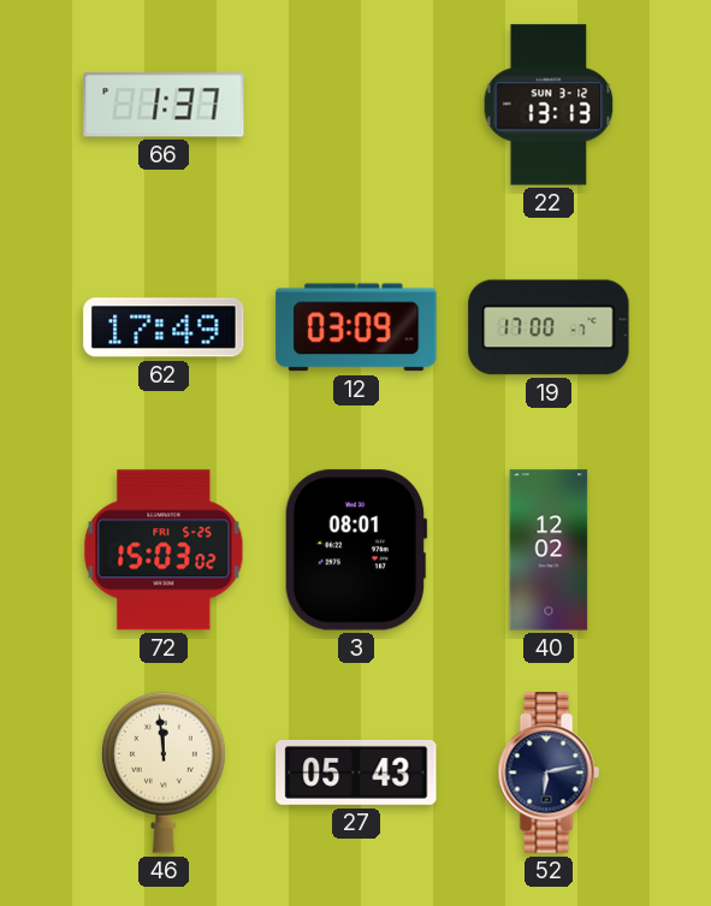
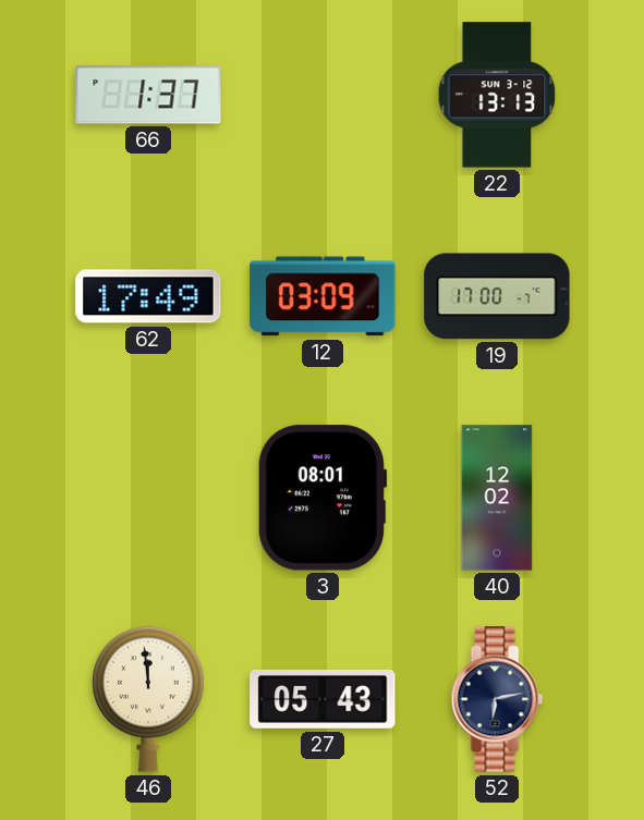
72: 15:03 -> none
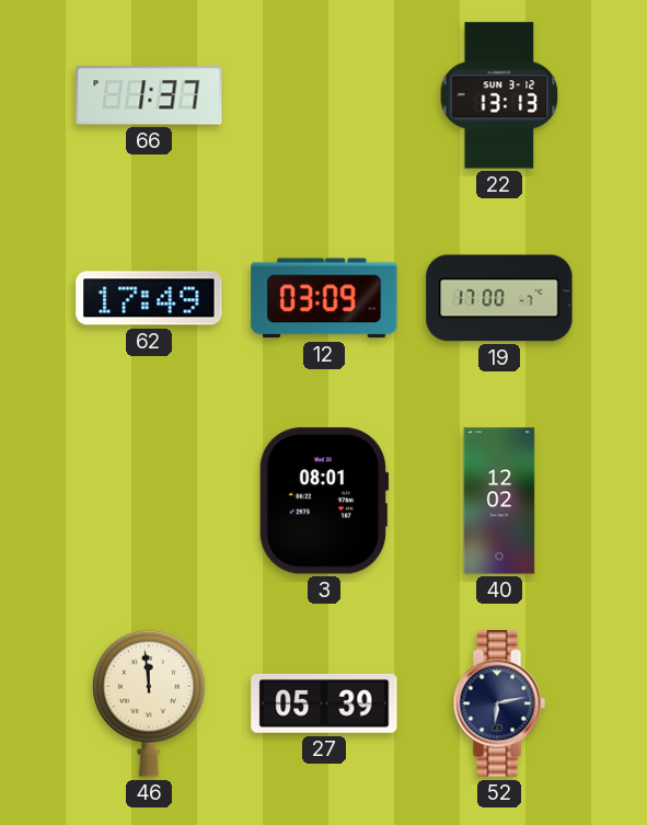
27: 05:43 -> 05:39
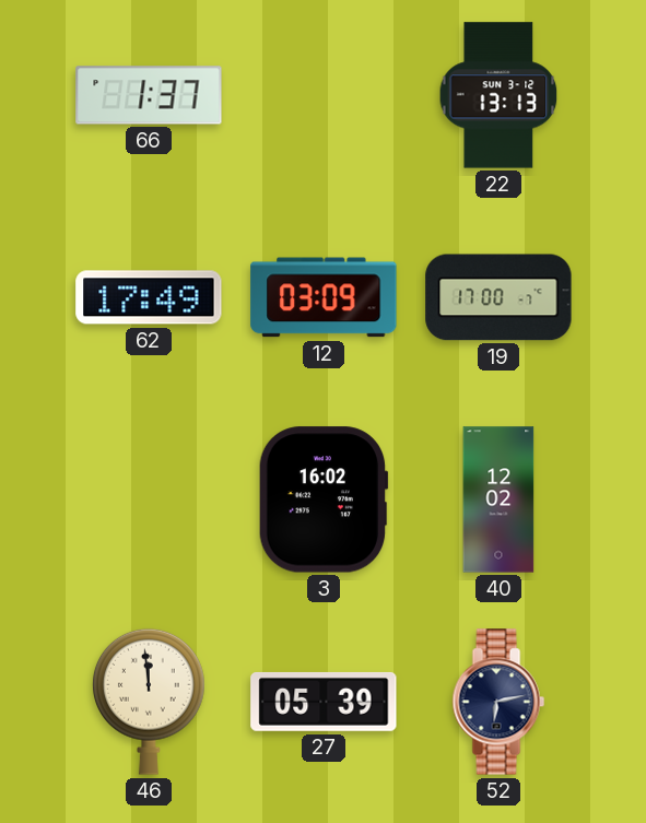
3: 08:01 -> 16:02
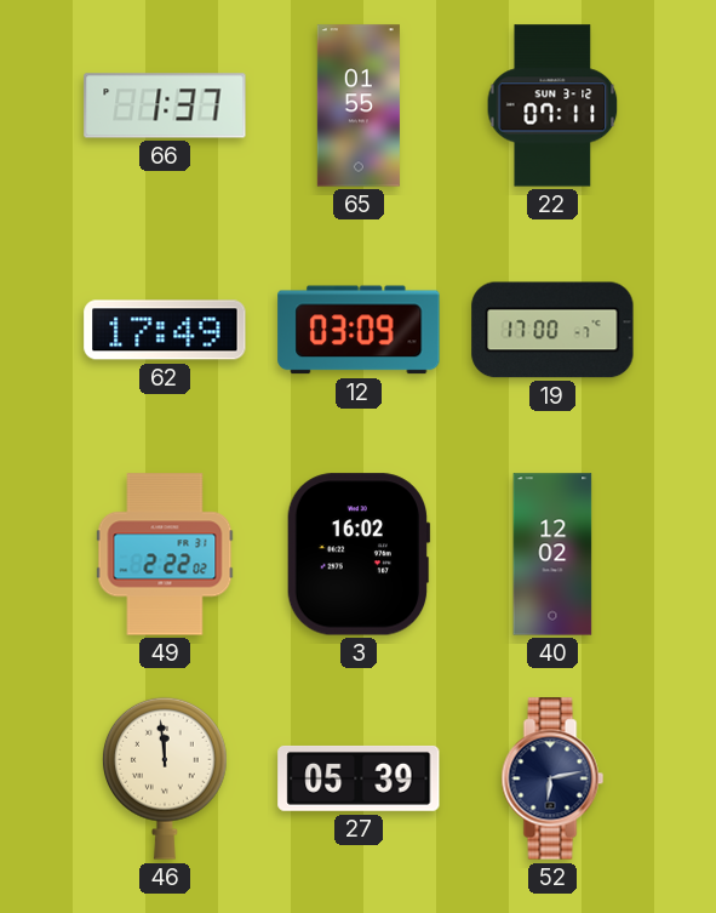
65: none -> 01:55
22: 13:13 -> 07:11
49: none -> 2:22
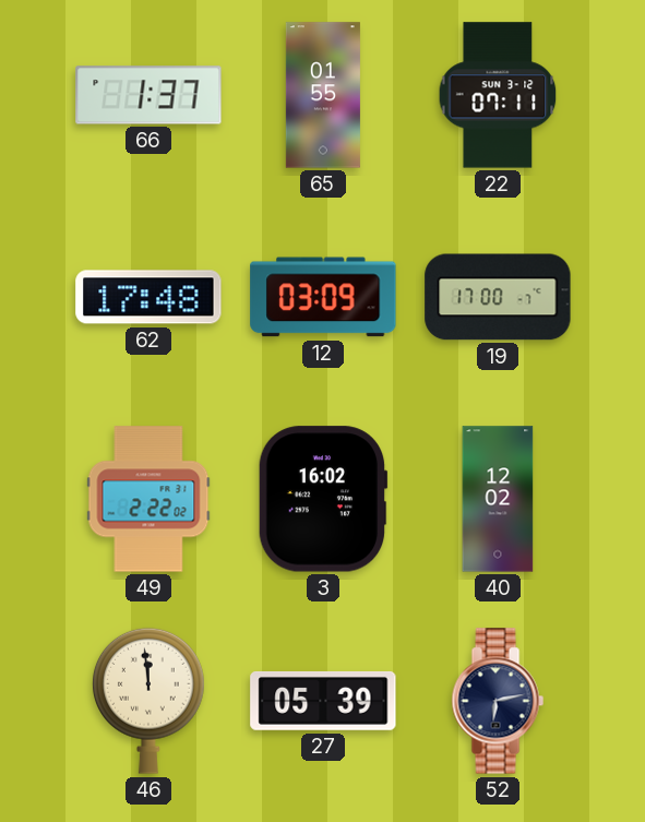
62: 17:49 -> 17:48
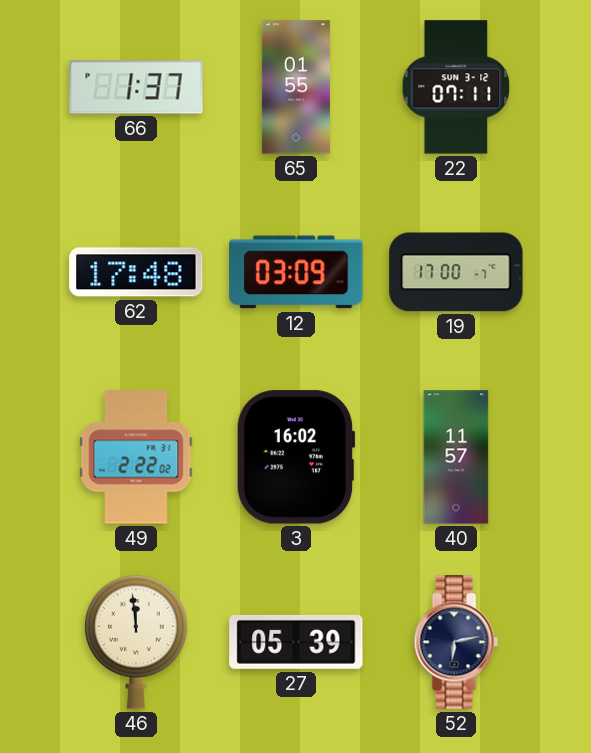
40: 12:02 -> 11:57
